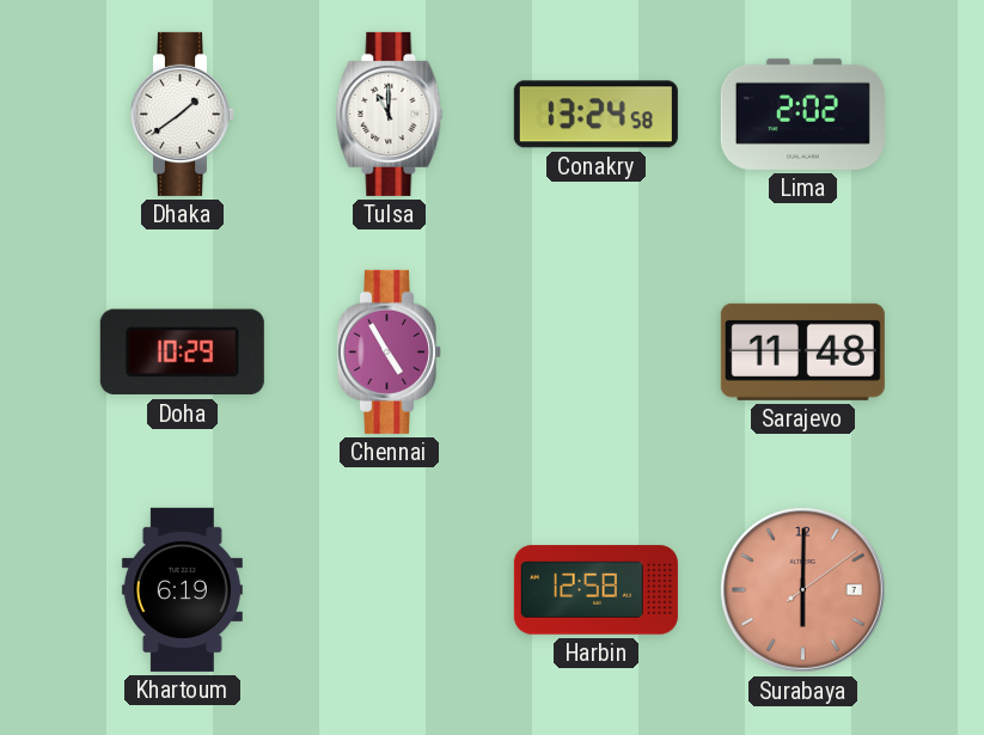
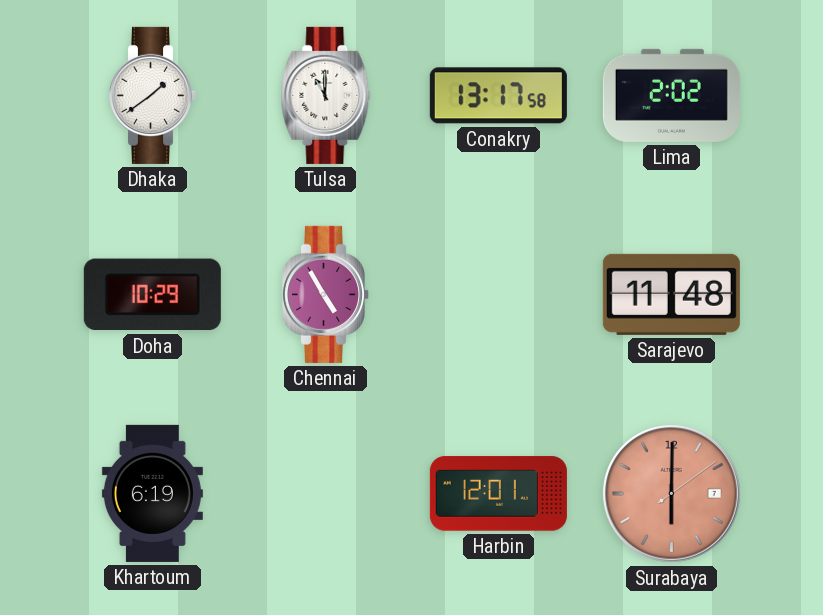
Conakry: 13:24 -> 13:17
Harbin: 12:58 -> 12:01
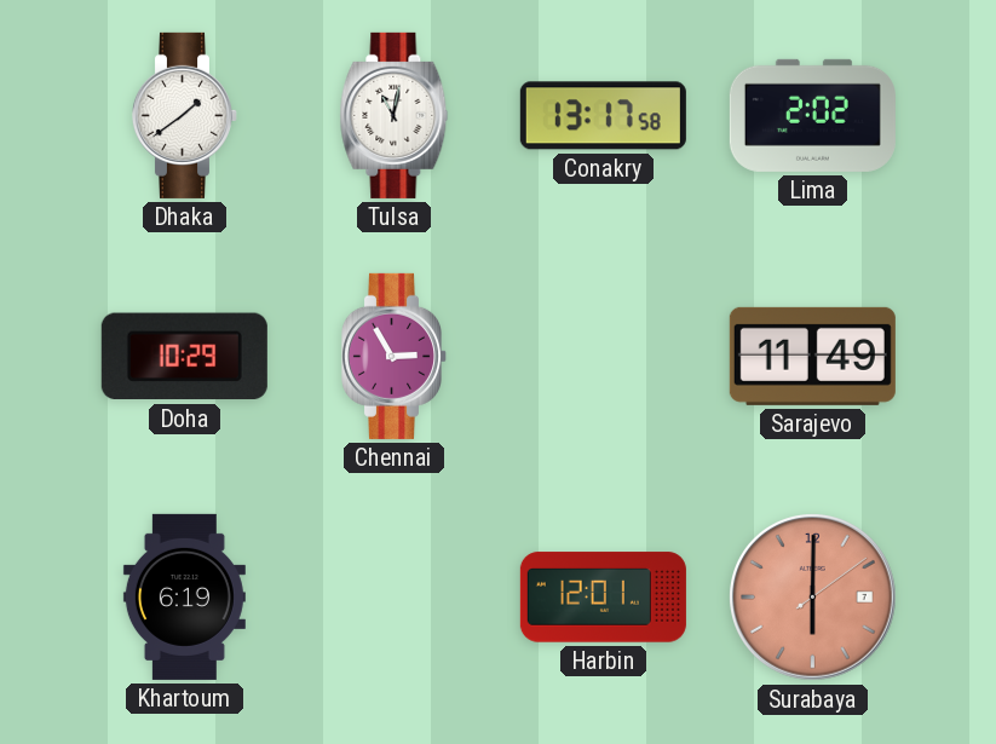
Tulsa: 11:00 -> 11:02
Chennai: 4:55 -> 2:55
Sarajevo: 11:48 -> 11:49
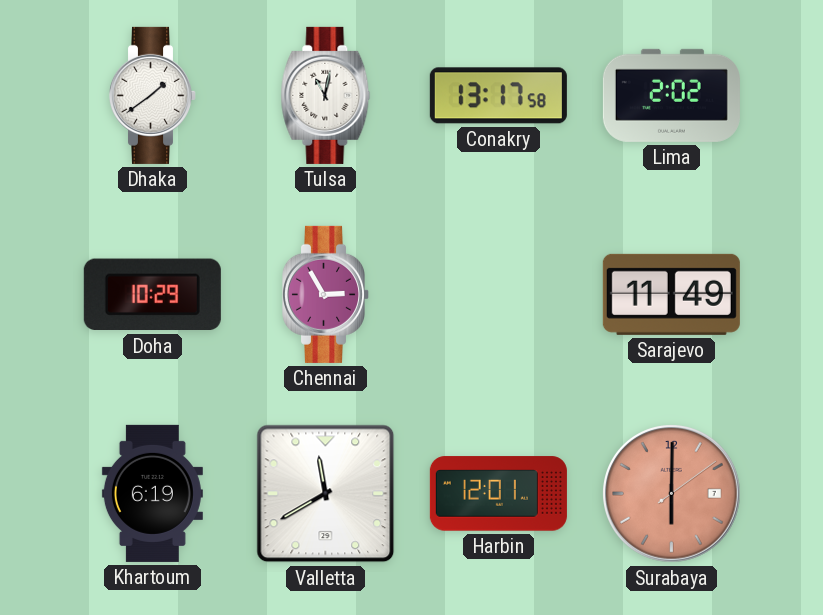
Valletta: none -> 11:40
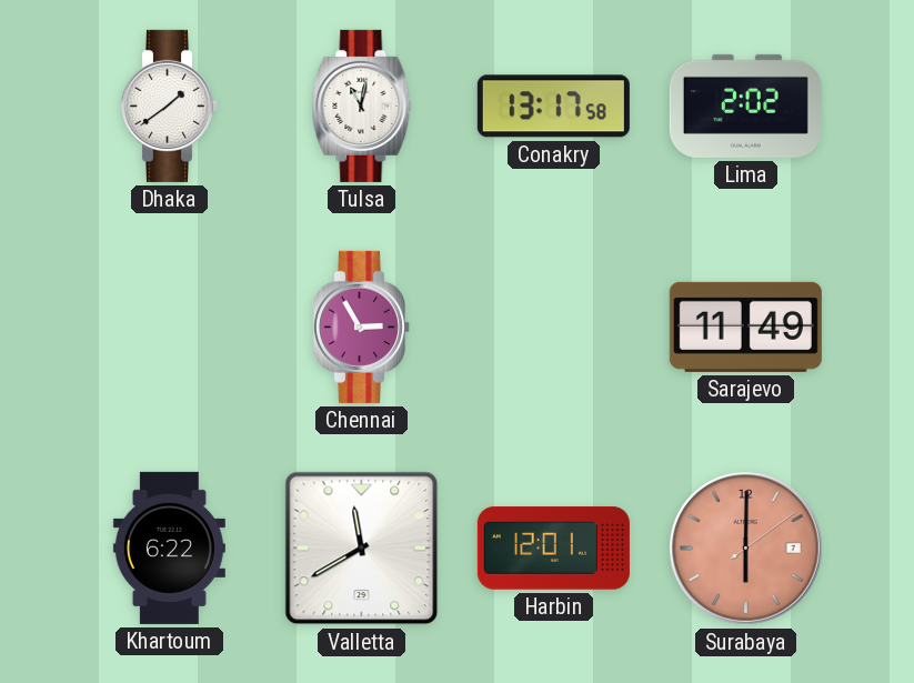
Doha: 10:29 -> none
Khartoum: 6:19 -> 6:22
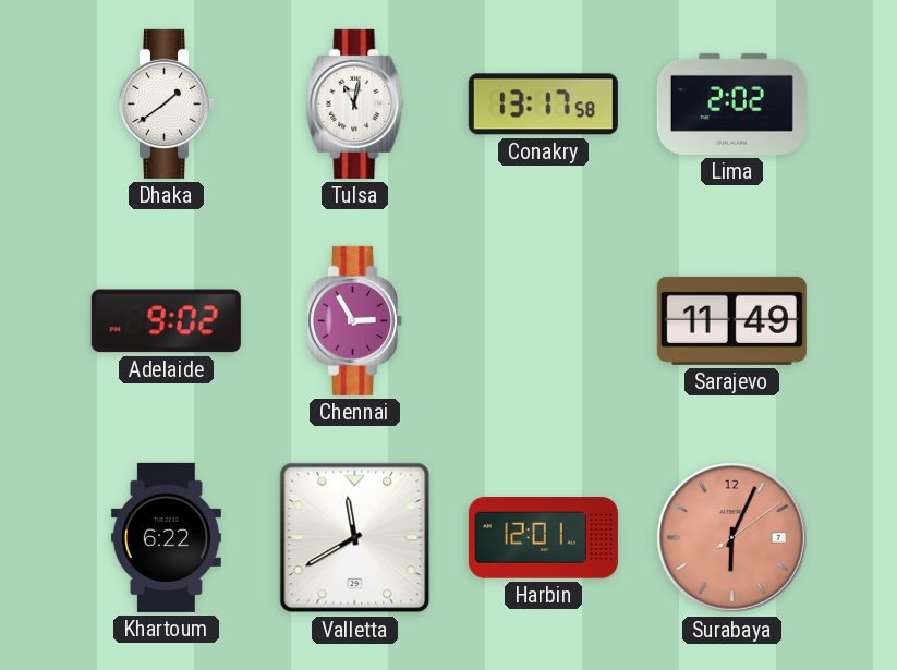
Adelaide: none -> 9:02
Surabaya: 6:00 -> 6:04
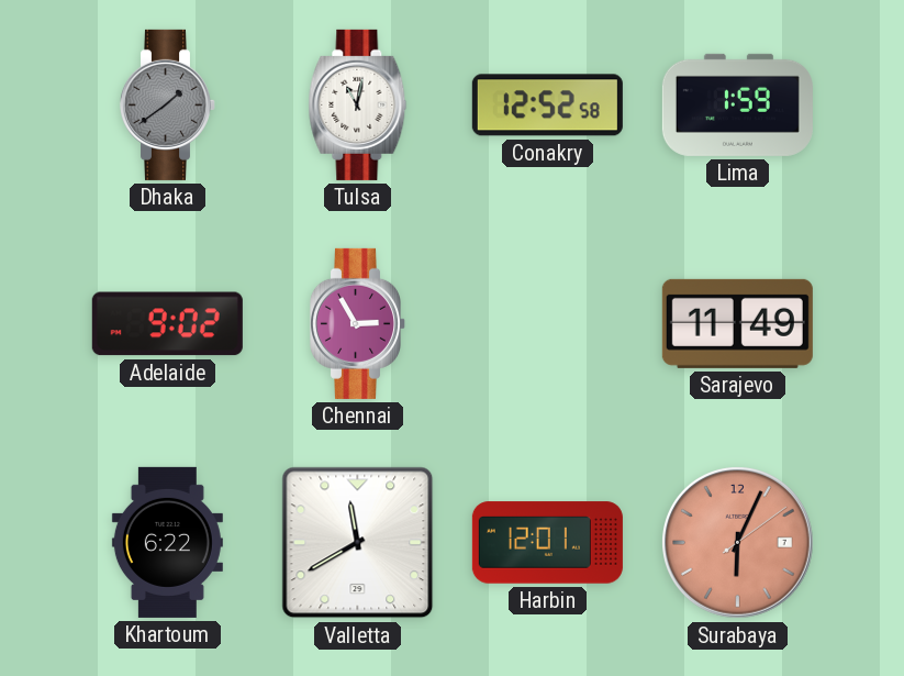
Dhaka dial: white -> grey
Conakry: 13:17 -> 12:52
Lima: 2:02 -> 1:59
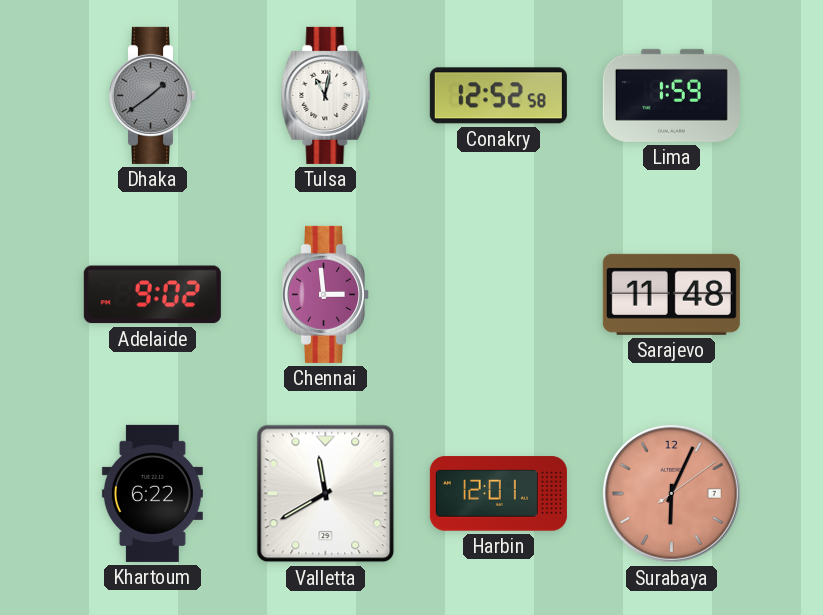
Chennai: 2:55 -> 2:59
Sarajevo: 11:49 -> 11:48
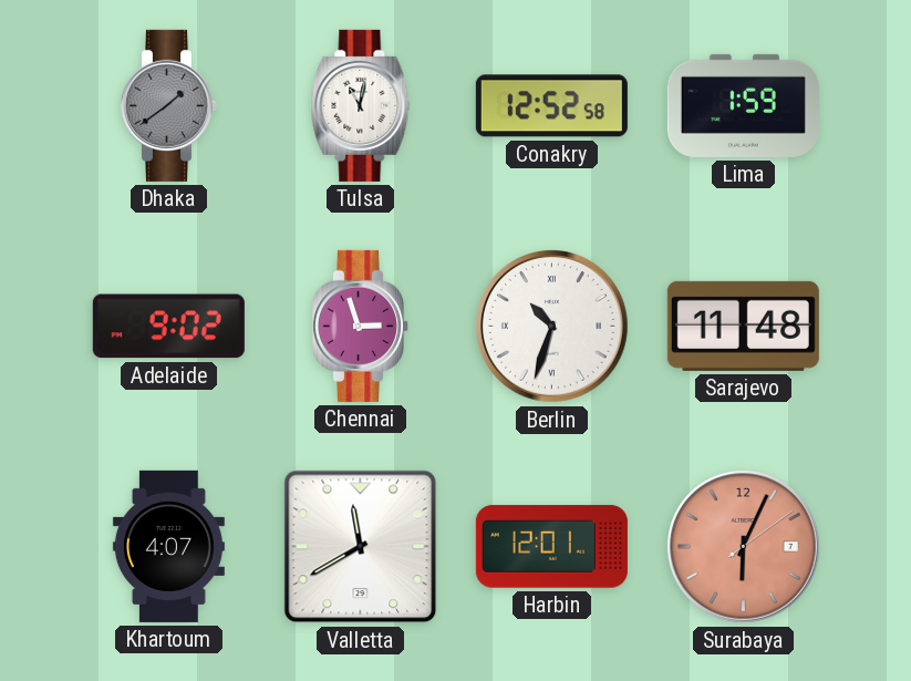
Chennai: 2:59 -> 2:57
Berlin: none -> 10:33
Khartoum: 6:22 -> 4:07
